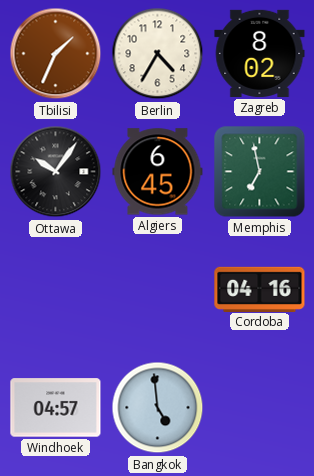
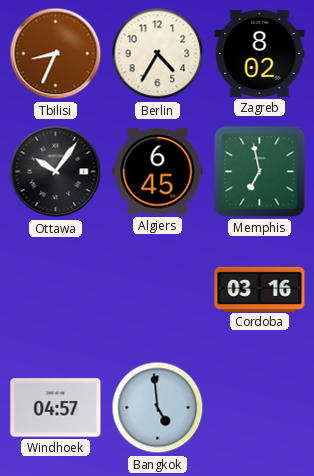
Tbilisi: 1:34 -> 8:34
Cordoba: 04:16 -> 03:16
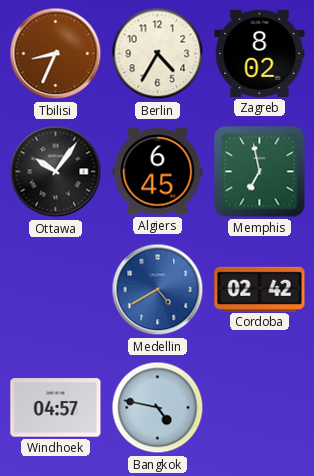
Medellin: none -> 4:40
Cordoba: 03:16 -> 02:42
Bangkok: 4:59 -> 4:47
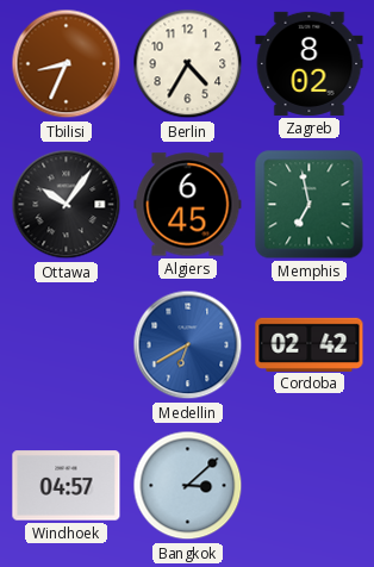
Medellin: 4:40 -> 6:40
Bangkok: 4:47 -> 3:08
